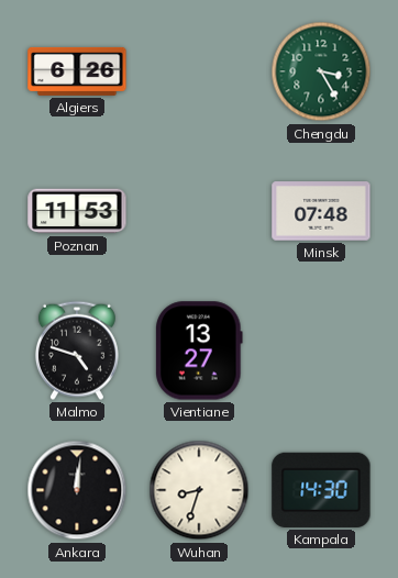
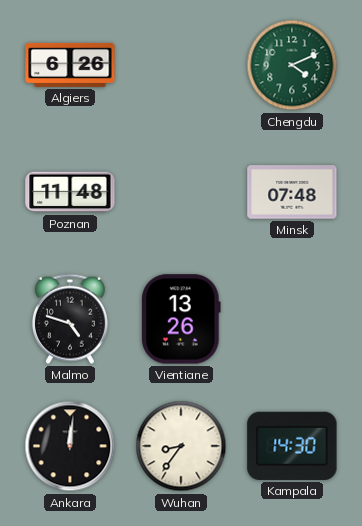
Chengdu: 3:25 -> 4:11
Poznan: 11:53 -> 11:48
Vientiane: 13:27 -> 13:26
Wuhan: 8:33 -> 8:36
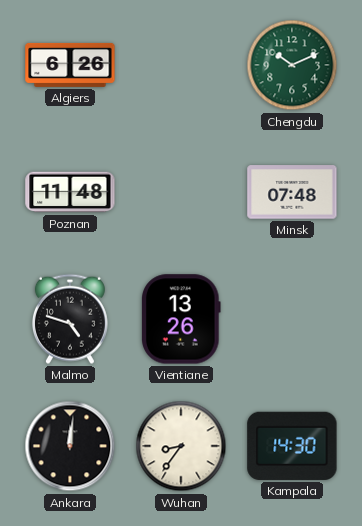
Chengdu: 4:11 -> 10:11
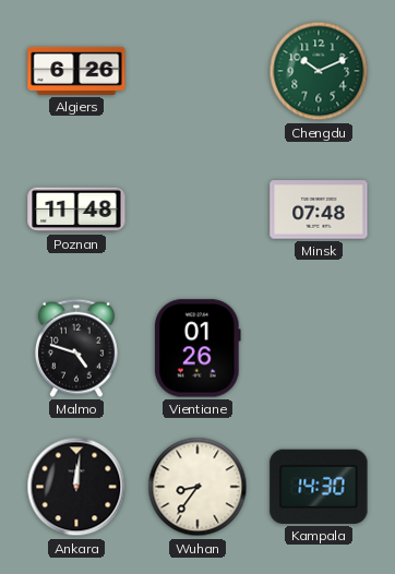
Vientiane: 13:26 -> 01:26
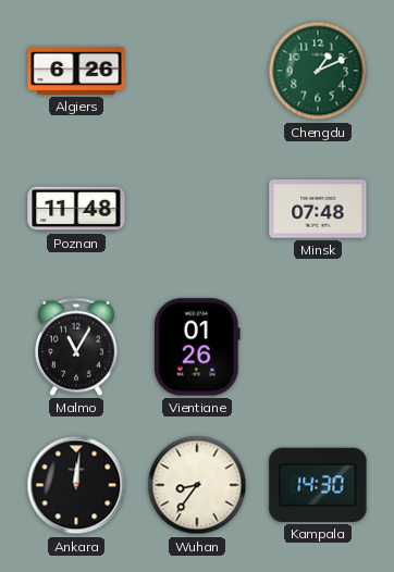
Chengdu: 10:11 -> 1:11
Malmo: 4:48 -> 11:05
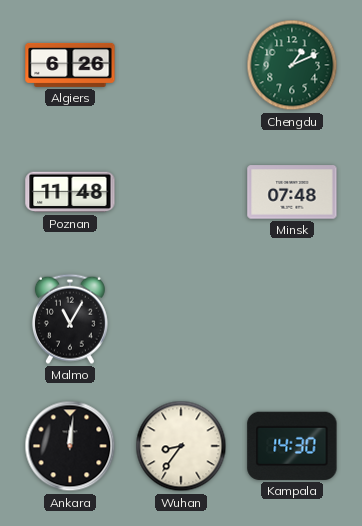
Vientiane: 01:26 -> none
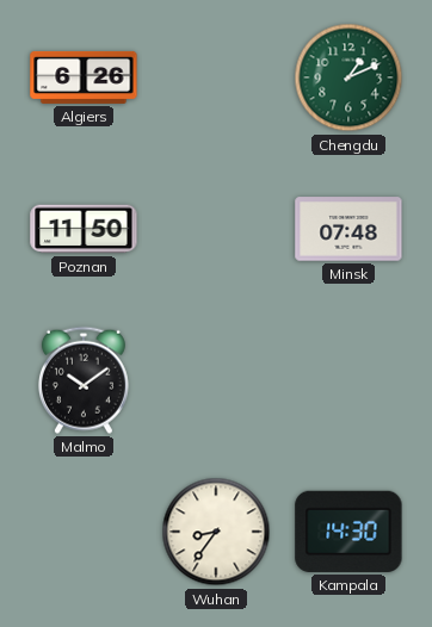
Poznan: 11:48 -> 11:50
Malmo: 11:05 -> 10:09
Ankara: 12:01 -> none
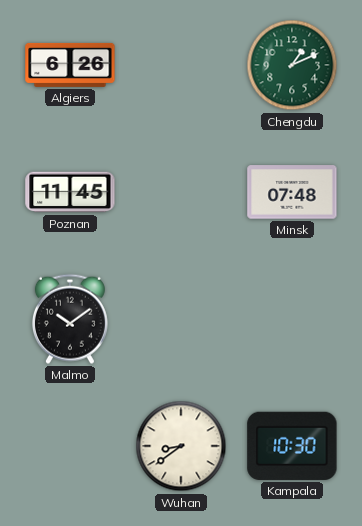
Poznan: 11:50 -> 11:45
Wuhan: 8:36 -> 8:39
Kampala: 14:30 -> 10:30
